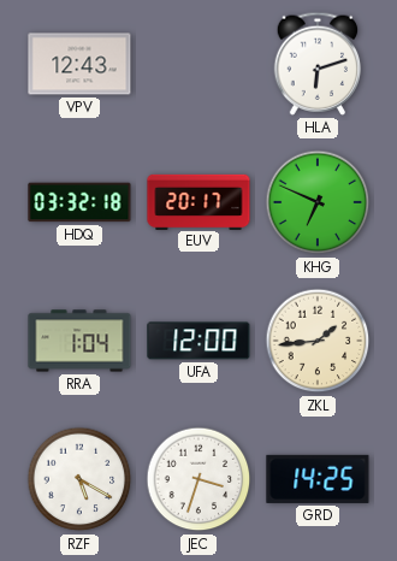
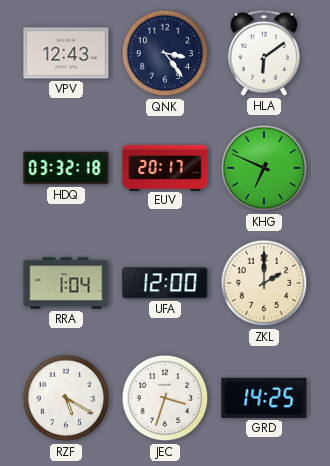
QNK: none -> 3:24
HLA: 6:12 -> 6:09
ZKL: 1:44 -> 2:00
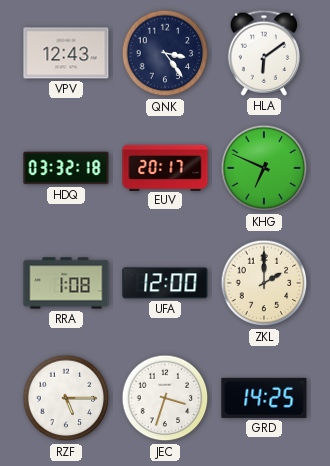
RRA: 1:04 -> 1:08
RZF: 5:20 -> 5:15
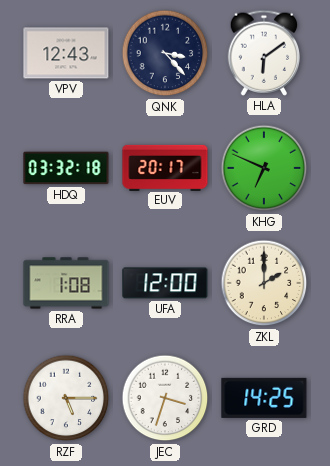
QNK: 3:24 -> 3:23
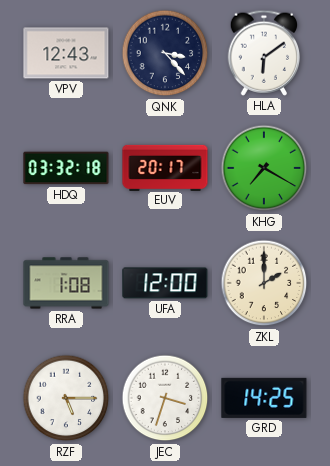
KHG: 6:49 -> 7:20
